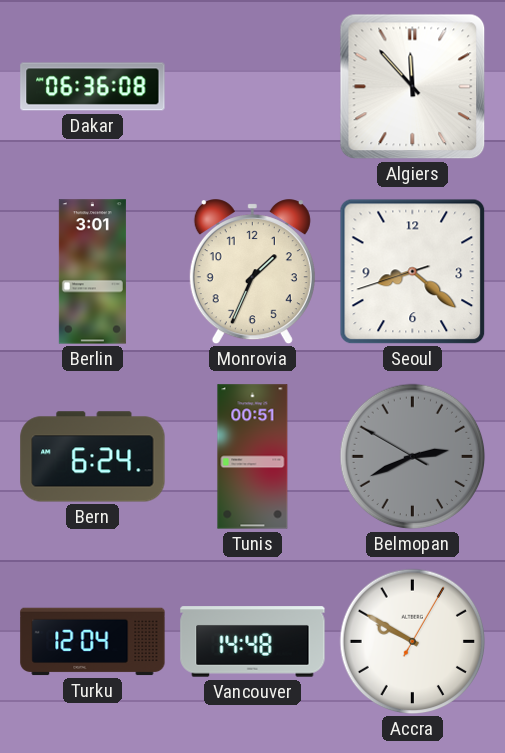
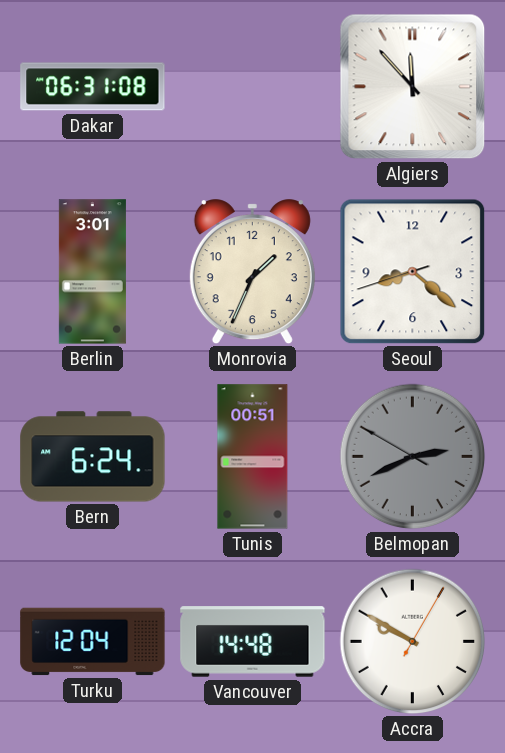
Dakar: 06:36 -> 06:31
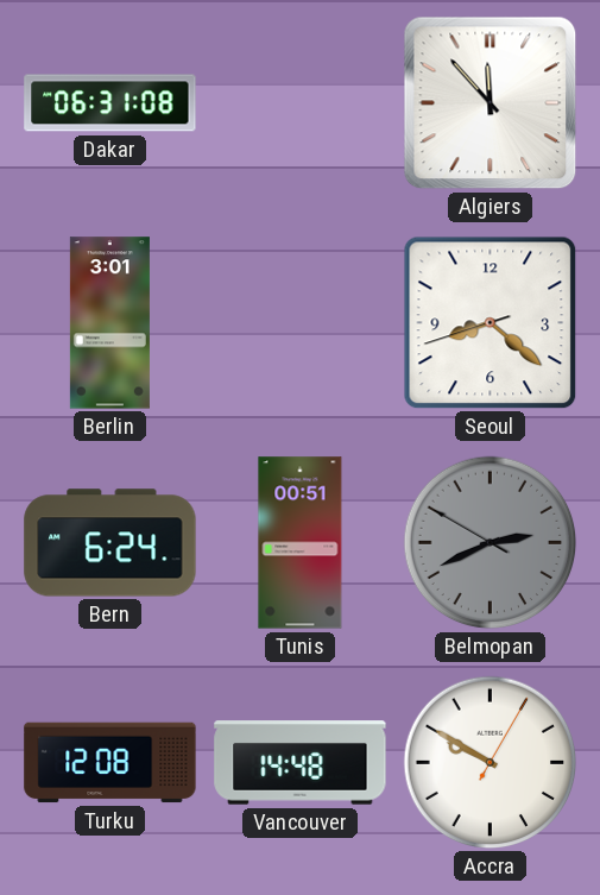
Monrovia: 1:34 -> none
Turku: 12:04 -> 12:08
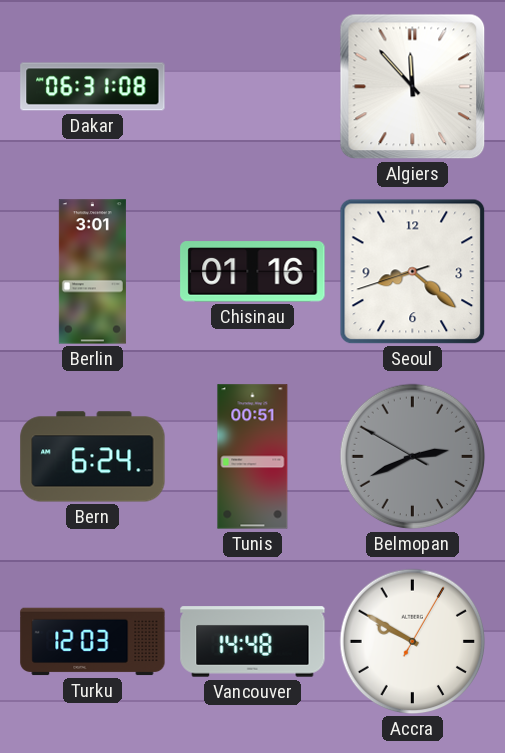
Chisinau: none -> 01:16
Turku: 12:08 -> 12:03
